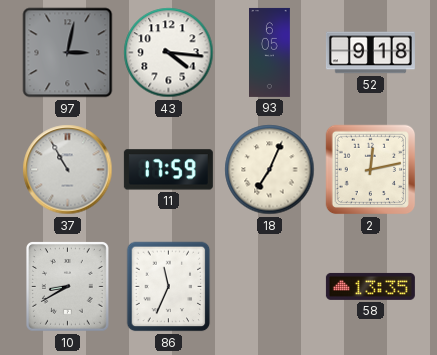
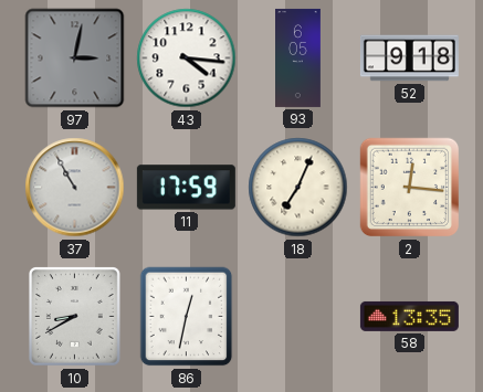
2: 12:13 -> 12:16
86: 11:34 -> 12:32
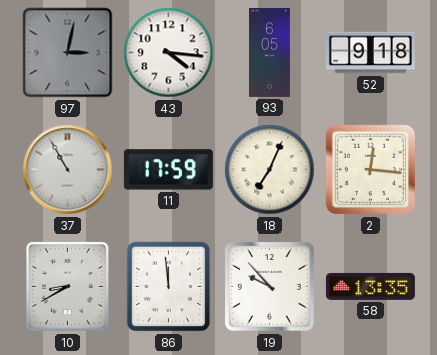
86: 12:32 -> 11:59
19: none -> 9:53
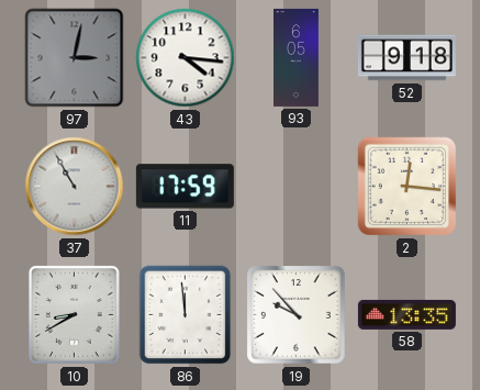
18: 7:04 -> none
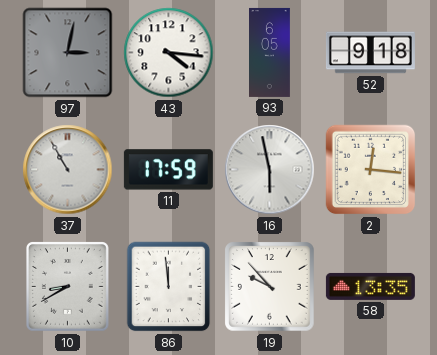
16: none -> 5:58
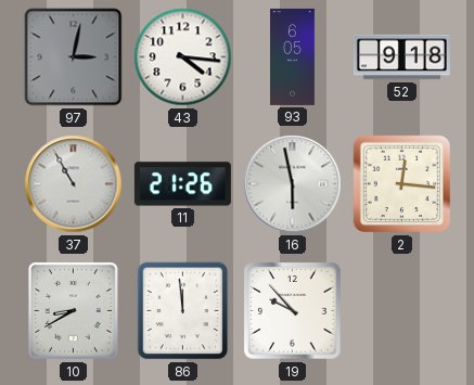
11: 17:59 -> 21:26
58: 13:35 -> none
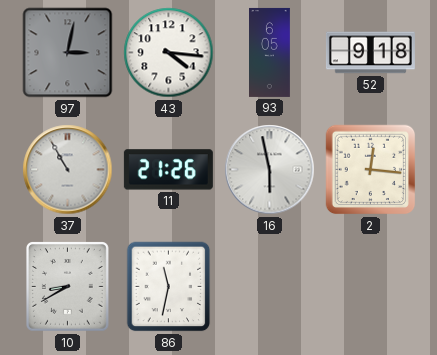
86: 11:59 -> 11:32
19: 9:53 -> none
